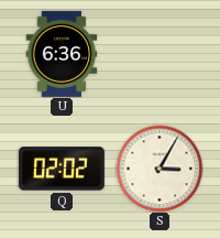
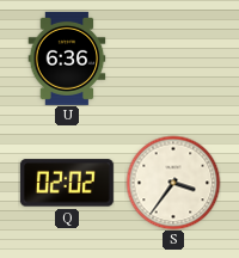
S: 3:05 -> 3:36
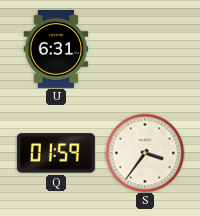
U: 6:36 -> 6:31
Q: 02:02 -> 01:59
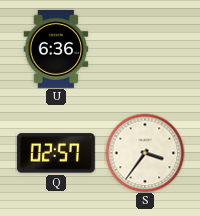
U: 6:31 -> 6:36
Q: 01:59 -> 02:57
